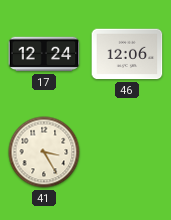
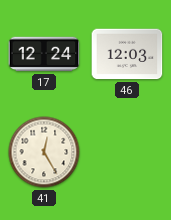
46: 12:06 -> 12:03
41: 3:25 -> 12:25
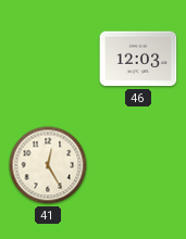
17: 12:24 -> none
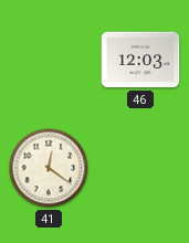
41: 12:25 -> 12:21
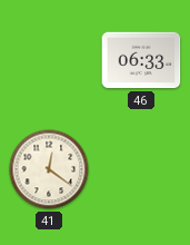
46: 12:03 -> 06:33
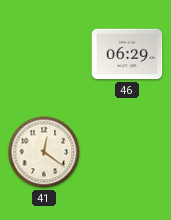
46: 06:33 -> 06:29
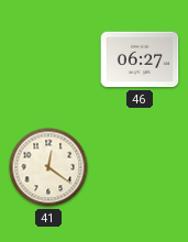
46: 06:29 -> 06:27
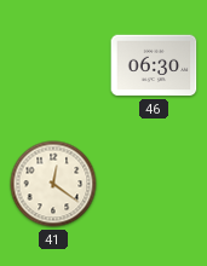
46: 06:27 -> 06:30
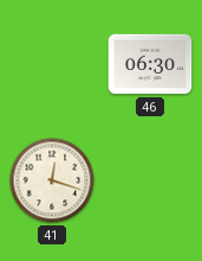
41: 12:21 -> 12:18
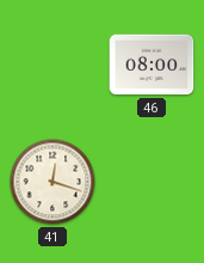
46: 06:30 -> 08:00
